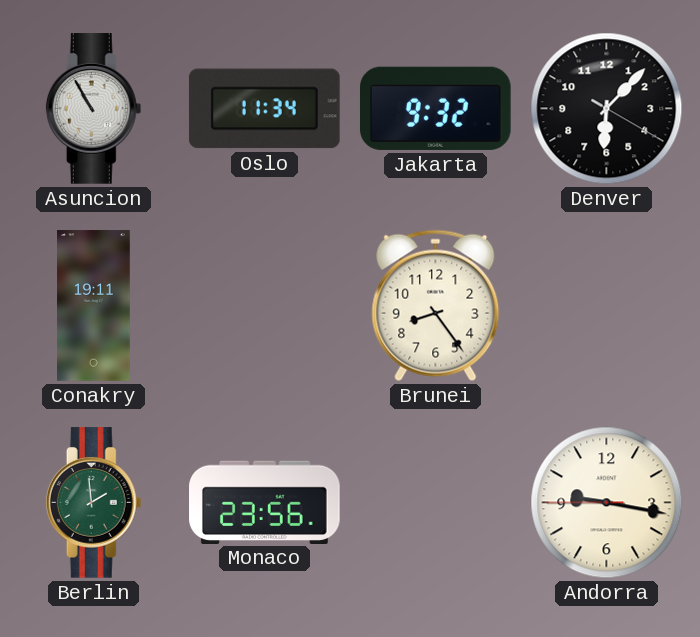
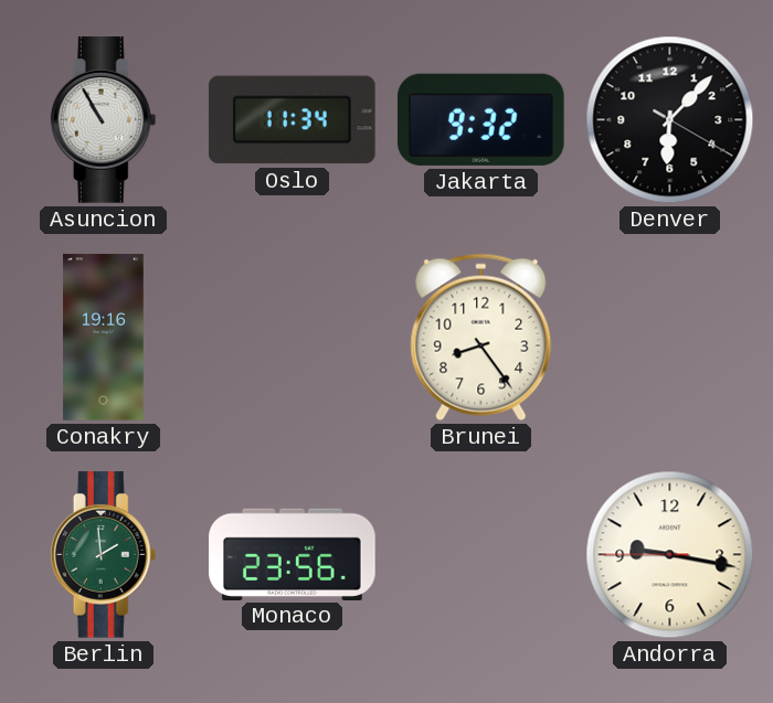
Conakry: 19:11 -> 19:16
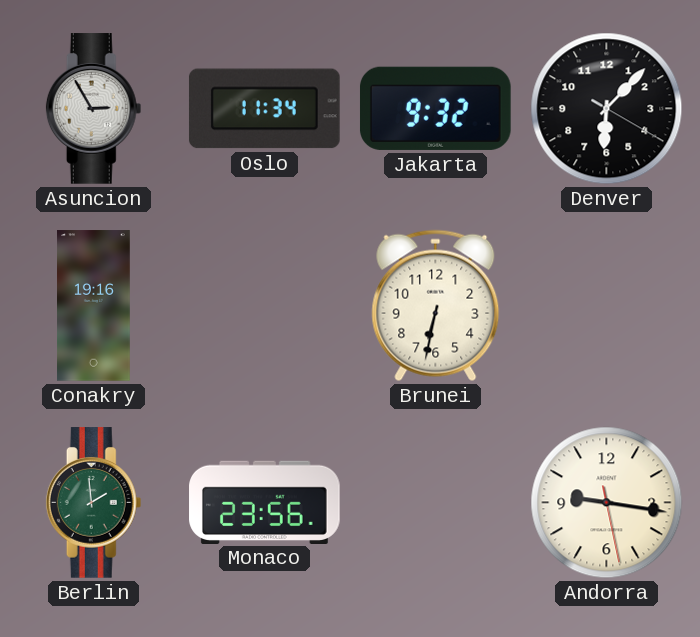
Asuncion: 10:55 -> 2:55
Brunei: 8:24 -> 6:32
Andorra: 9:16:45 -> 9:16:28
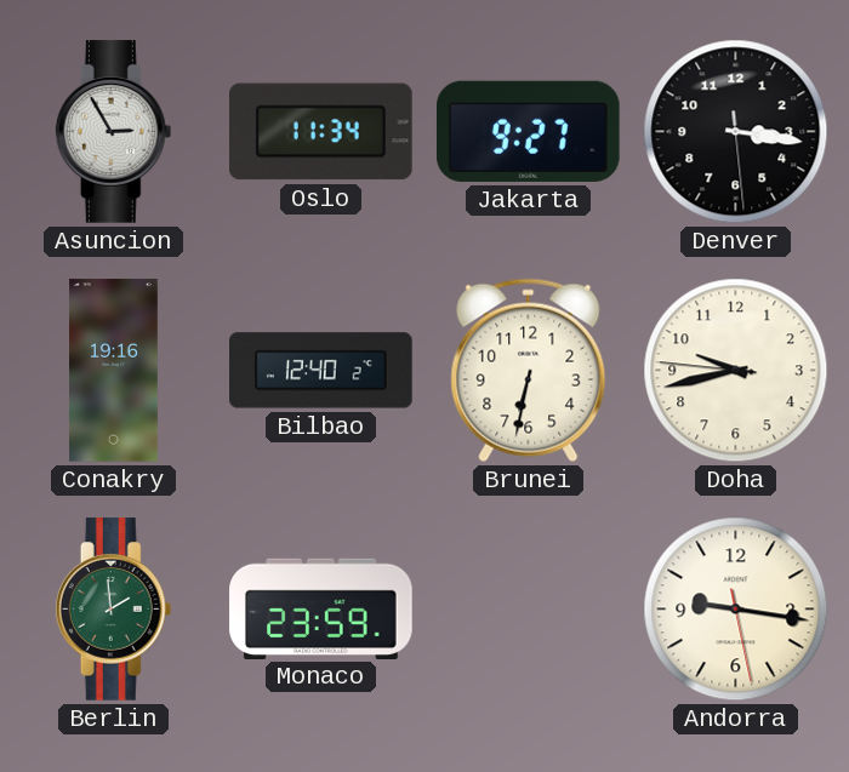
Jakarta: 9:32 -> 9:27
Denver: 6:07 -> 3:16
Bilbao: none -> 12:40
Doha: none -> 9:42
Monaco: 23:56 -> 23:59
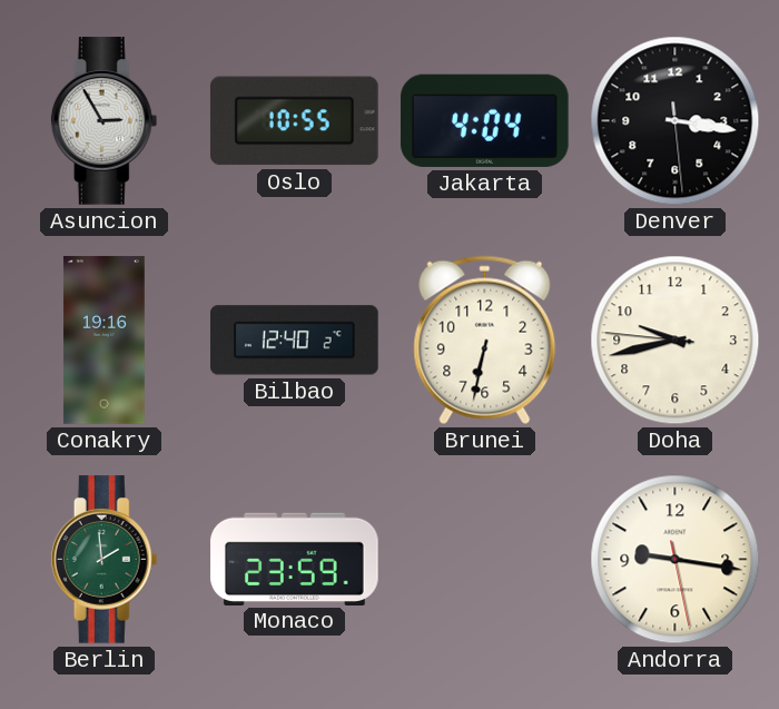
Oslo: 11:34 -> 10:55
Jakarta: 9:27 -> 4:04
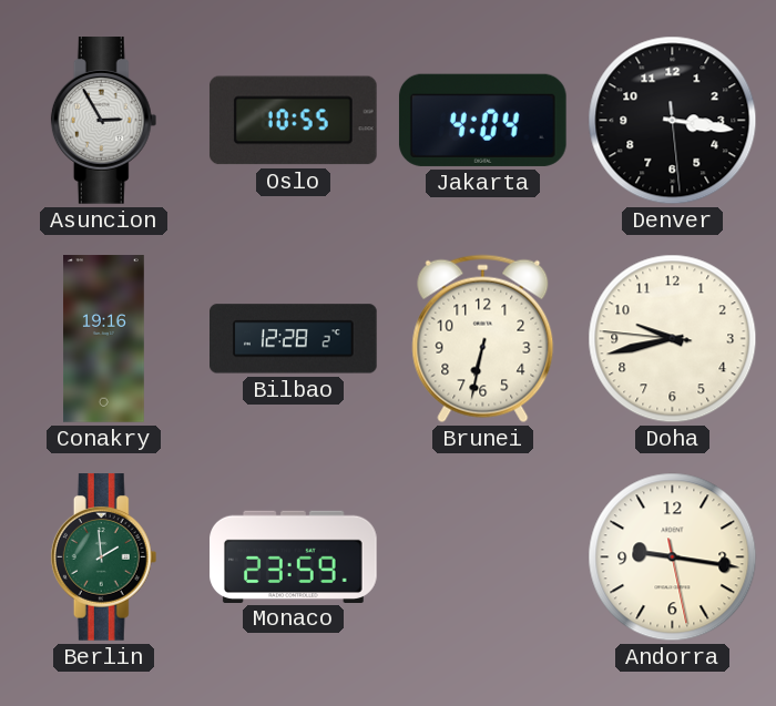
Bilbao: 12:40 -> 12:28
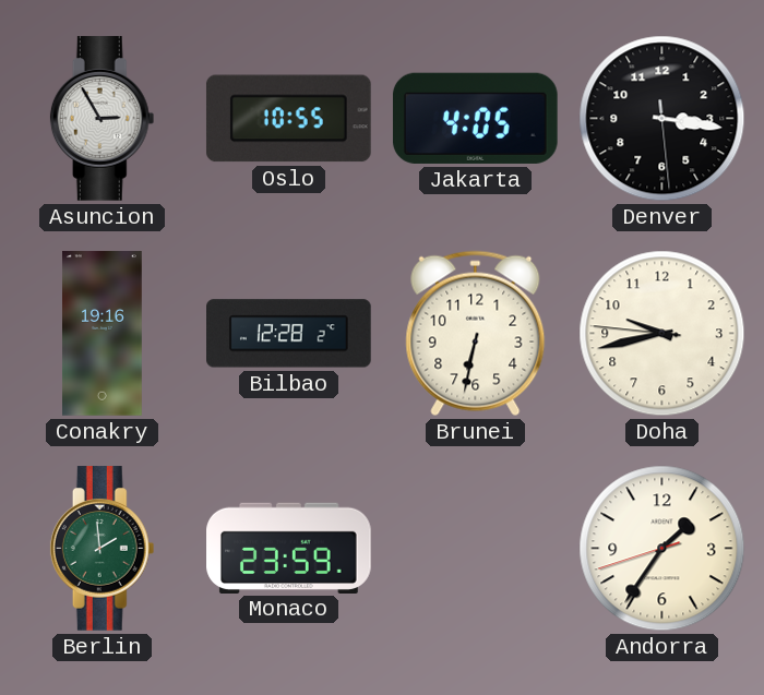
Jakarta: 4:04 -> 4:05
Andorra: 9:16 -> 1:35
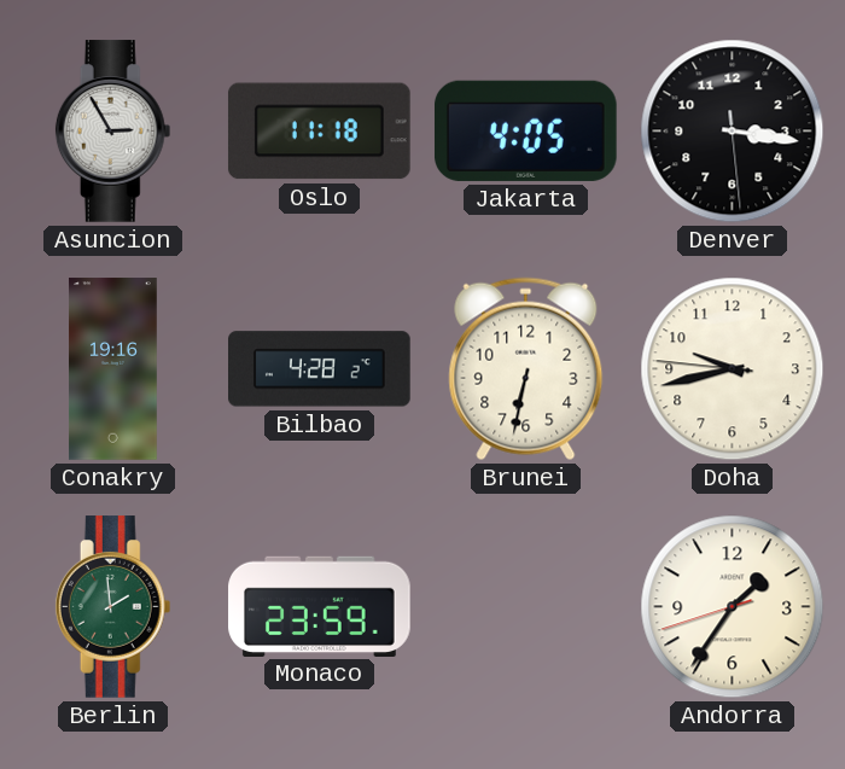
Oslo: 10:55 -> 11:18
Bilbao: 12:28 -> 4:28
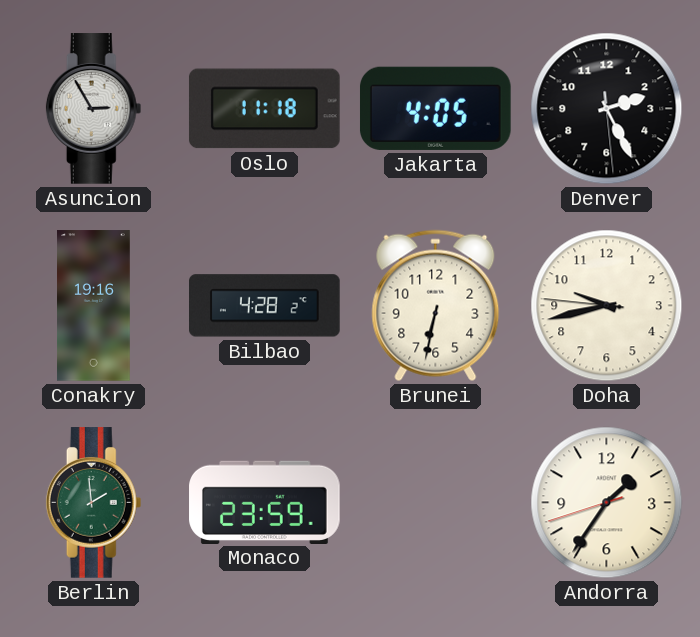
Denver: 3:16 -> 2:25
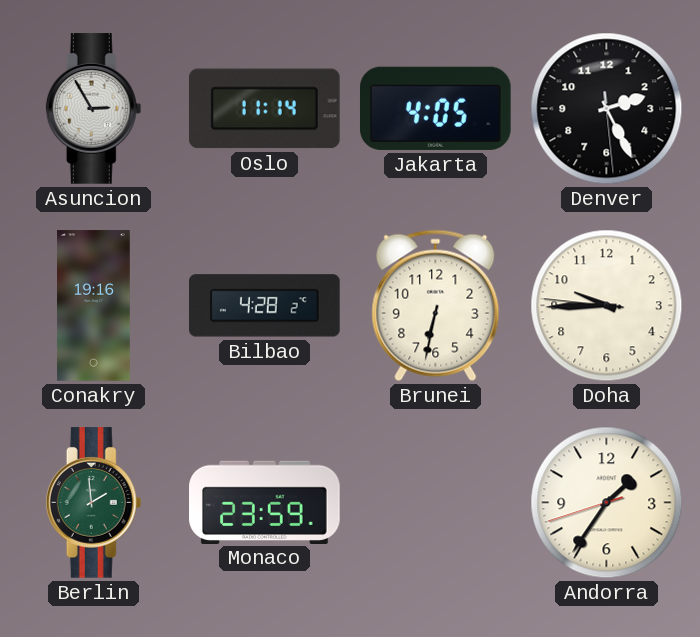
Oslo: 11:18 -> 11:14
Doha: 9:42 -> 9:44
